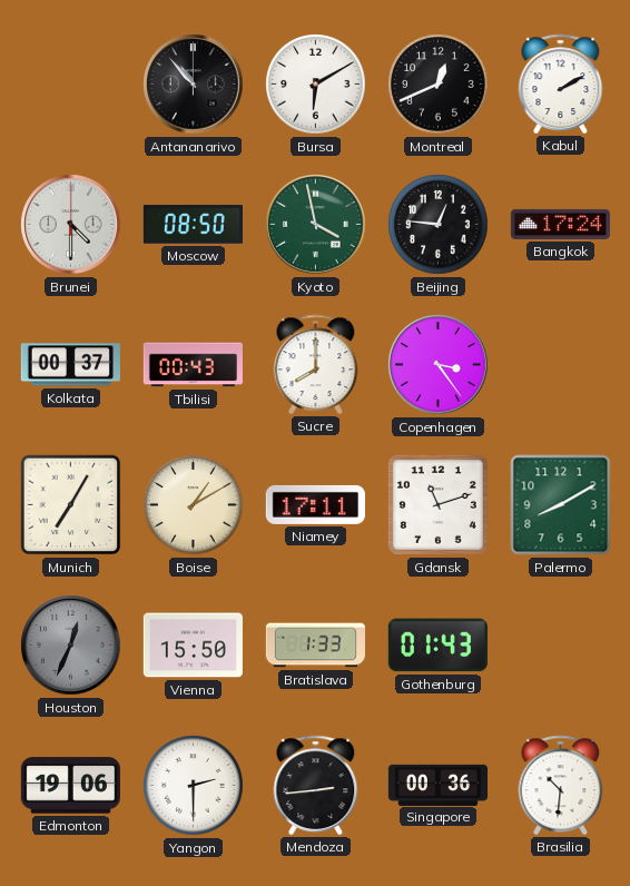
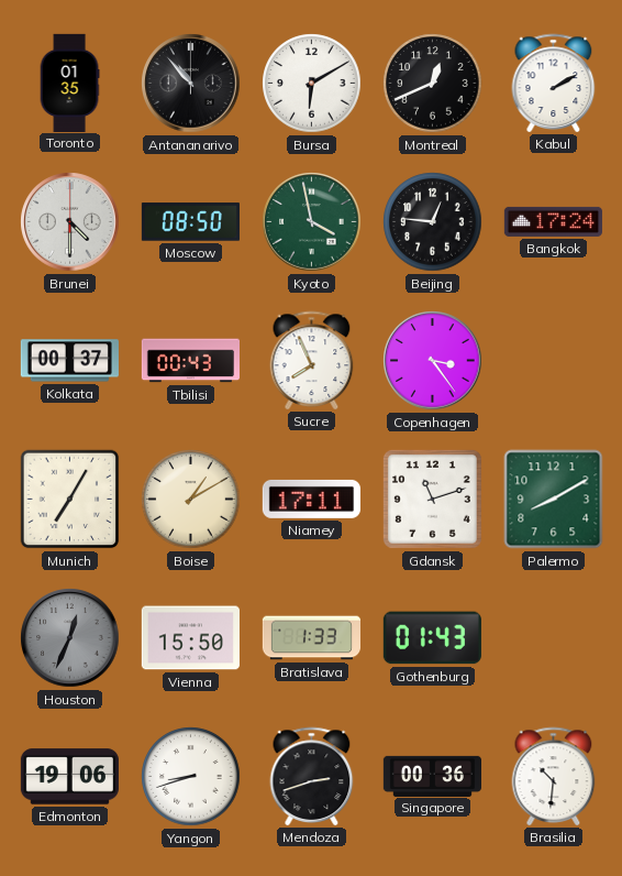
Toronto: none -> 01:35
Sucre: 8:00 -> 7:56
Yangon: 2:30 -> 8:42
Mendoza: 2:44 -> 2:42
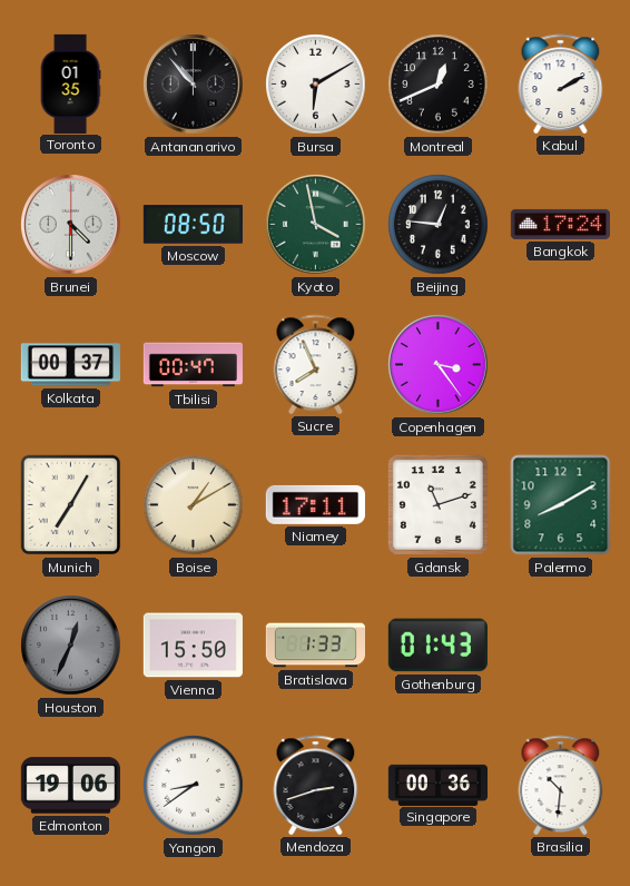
Tbilisi: 00:43 -> 00:47
Yangon: 8:42 -> 8:39
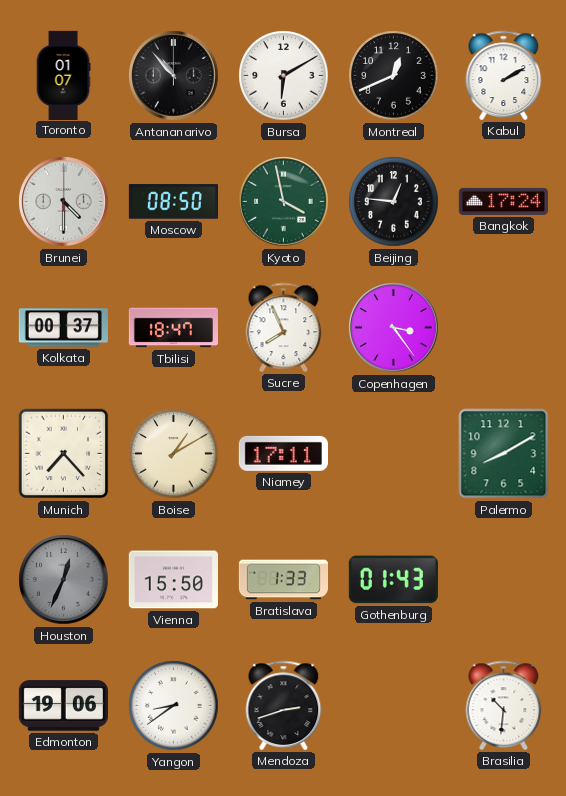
Toronto: 01:35 -> 01:07
Tbilisi: 00:47 -> 18:47
Munich: 7:05 -> 7:23
Gdansk: 11:12 -> none
Singapore: 00:36 -> none
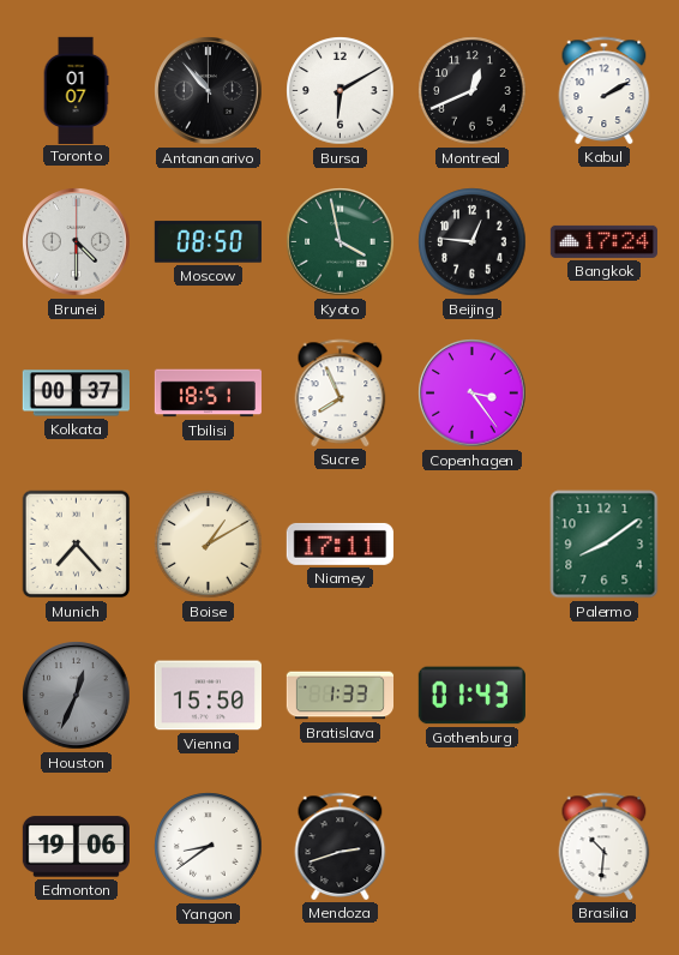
Tbilisi: 18:47 -> 18:51
Palermo: 8:10 -> 8:09
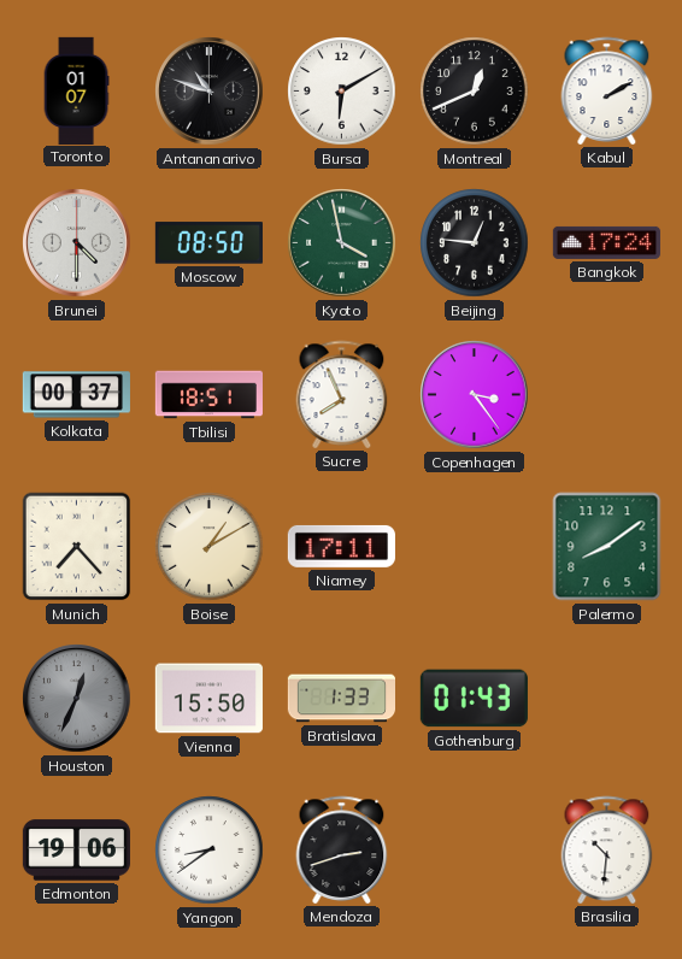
Antananarivo: 10:53 -> 10:48
